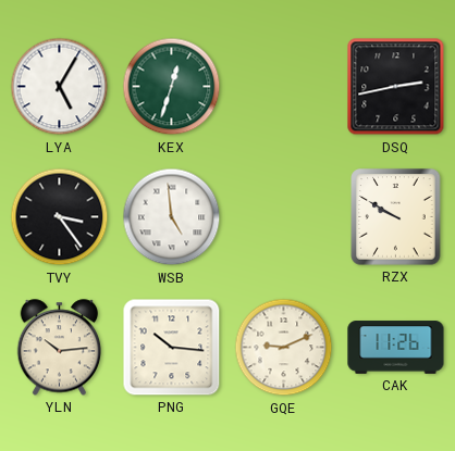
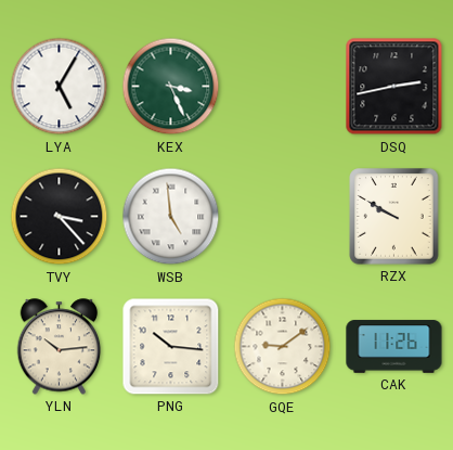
KEX: 12:33 -> 3:26
TVY: 3:24 -> 3:23
GQE: 9:11 -> 9:09
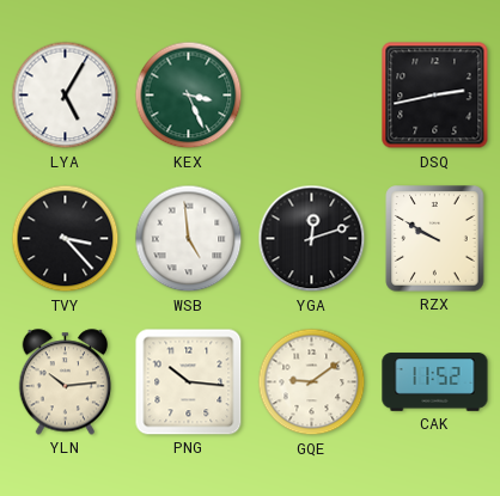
YGA: none -> 12:12
CAK: 11:26 -> 11:52
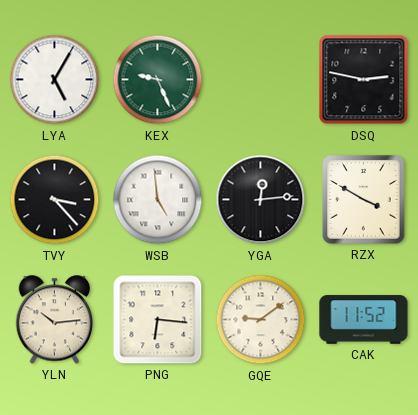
KEX: 3:26 -> 9:26
DSQ: 2:43 -> 2:47
YGA: 12:12 -> 12:14
RZX: 9:50 -> 3:50
PNG: 10:16 -> 6:16
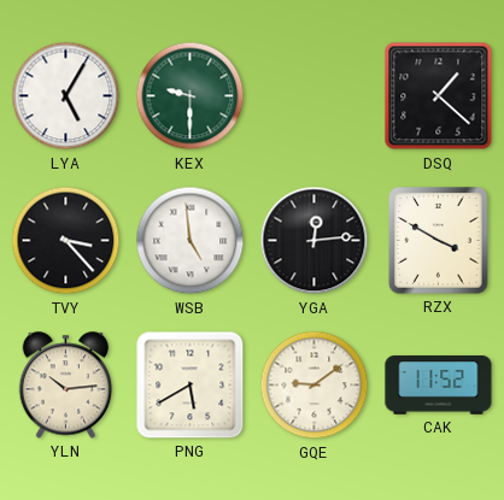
KEX: 9:26 -> 9:30
DSQ: 2:47 -> 1:22
PNG: 6:16 -> 5:40
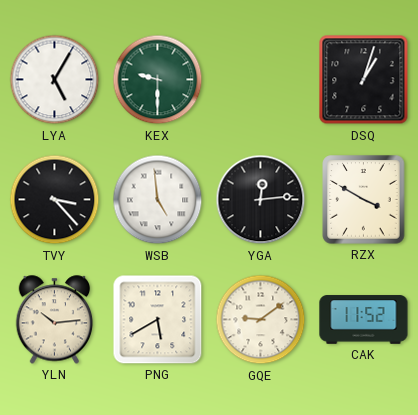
DSQ: 1:22 -> 1:03
